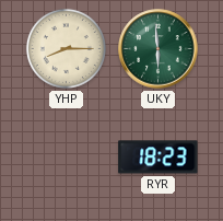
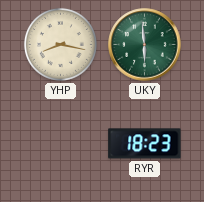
YHP: 8:15 -> 8:17
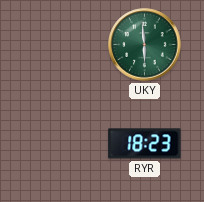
YHP: 8:17 -> none
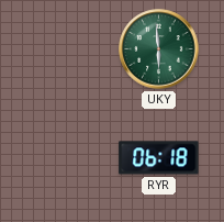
RYR: 18:23 -> 06:18
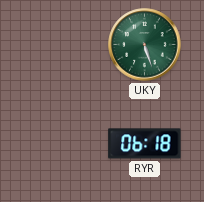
UKY: 5:59 -> 5:27
